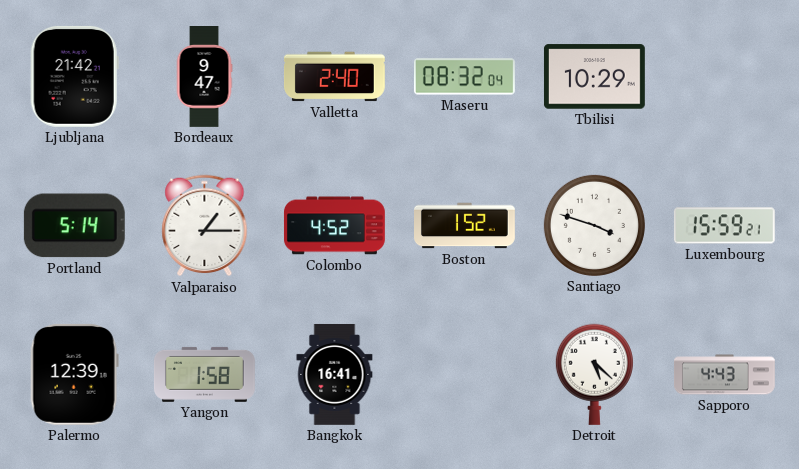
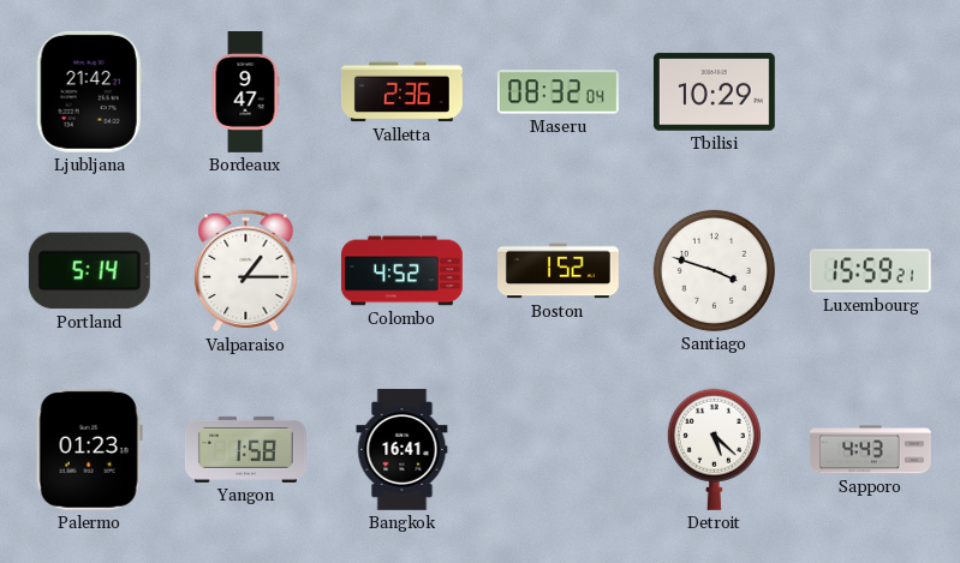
Valletta: 2:40 -> 2:36
Palermo: 12:39 -> 01:23
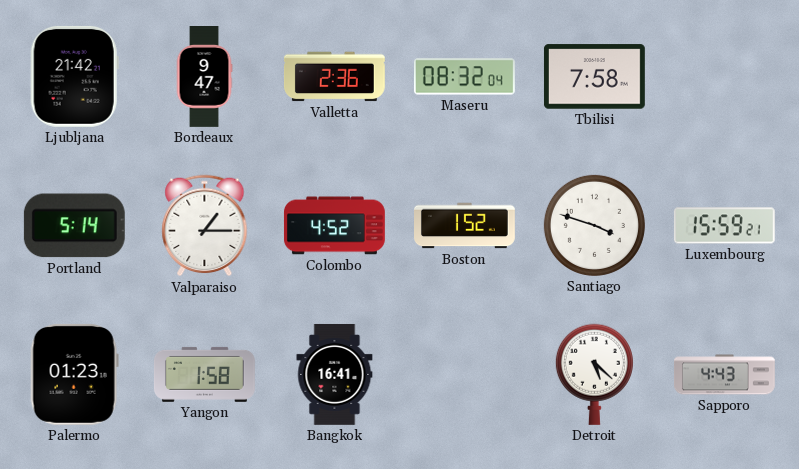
Tbilisi: 10:29 -> 7:58
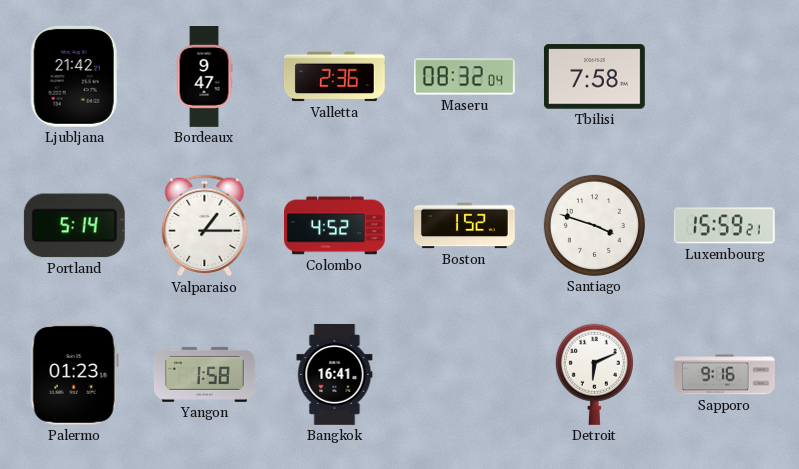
Detroit: 5:22 -> 6:11
Sapporo: 4:43 -> 9:16
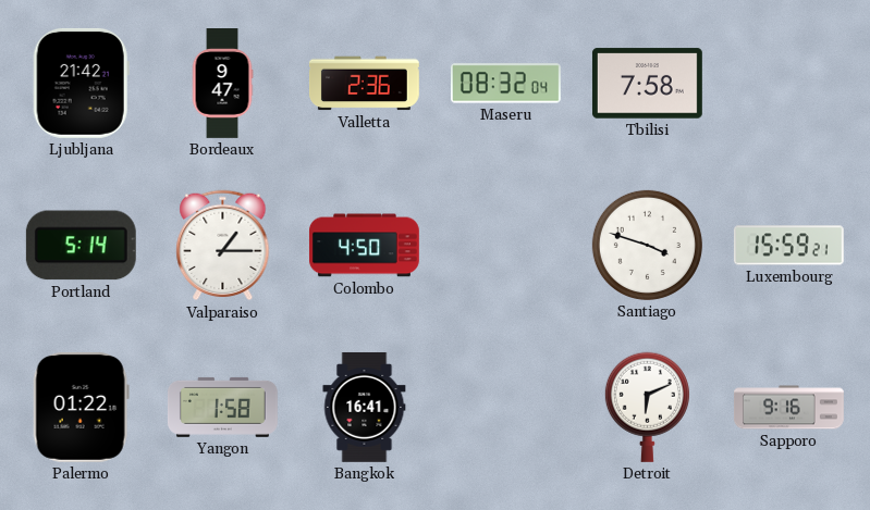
Colombo: 4:52 -> 4:50
Boston: 1:52 -> none
Palermo: 01:23 -> 01:22
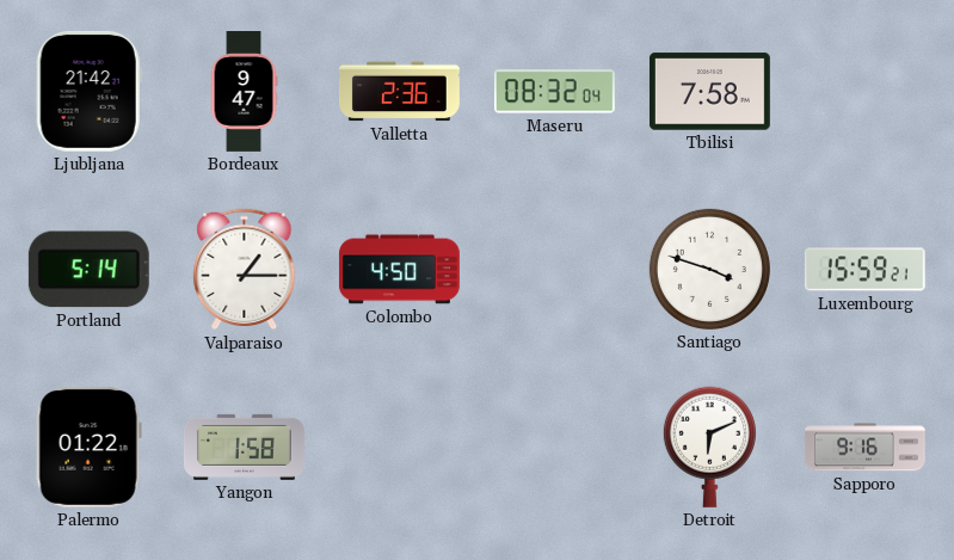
Bangkok: 16:41 -> none
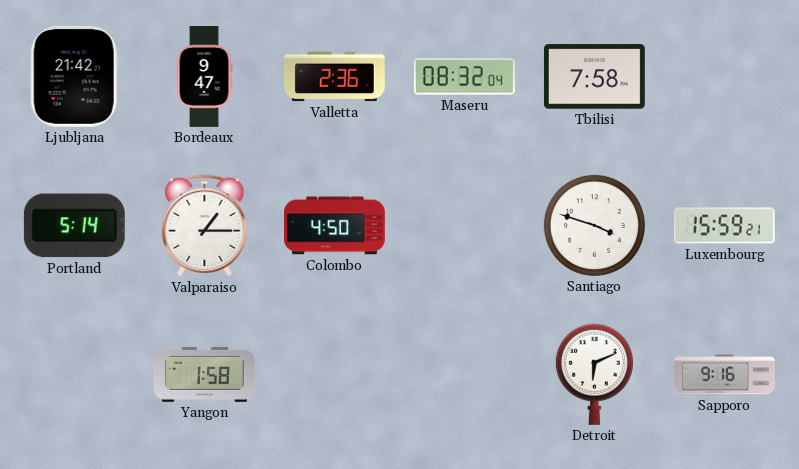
Palermo: 01:22 -> none
